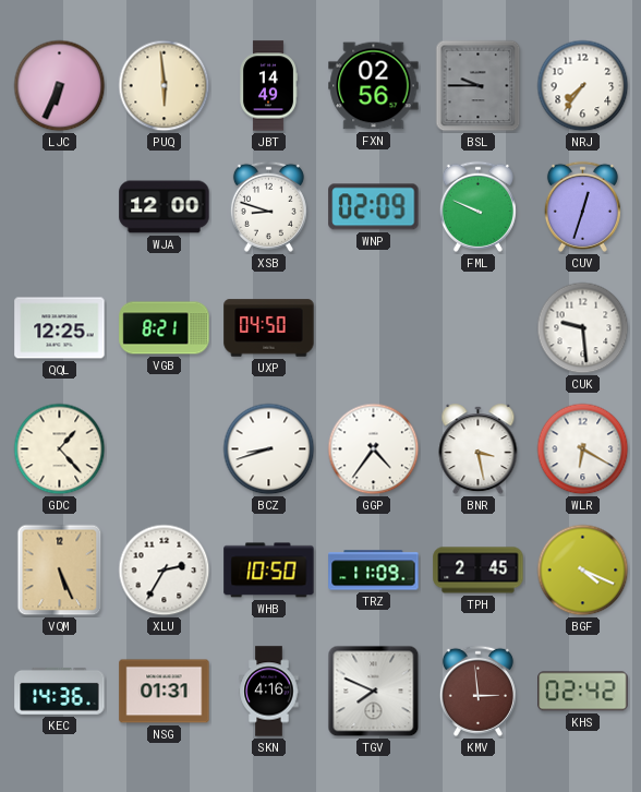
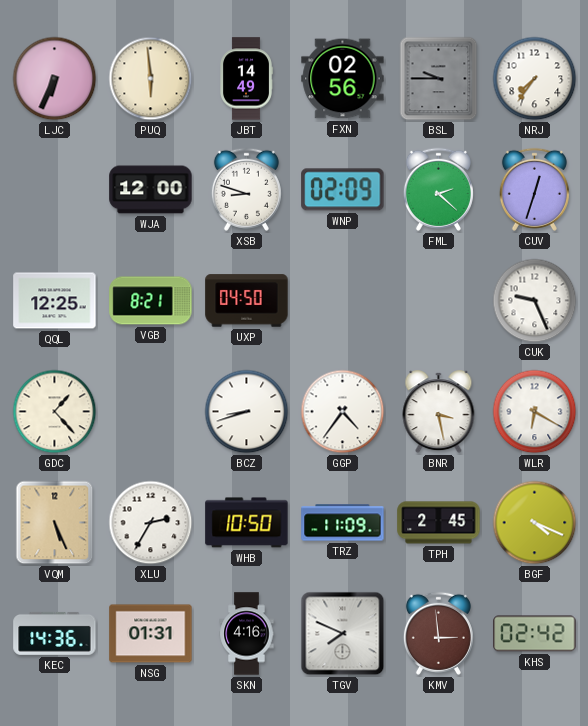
FML: 9:49 -> 2:22
CUK: 9:29 -> 9:26
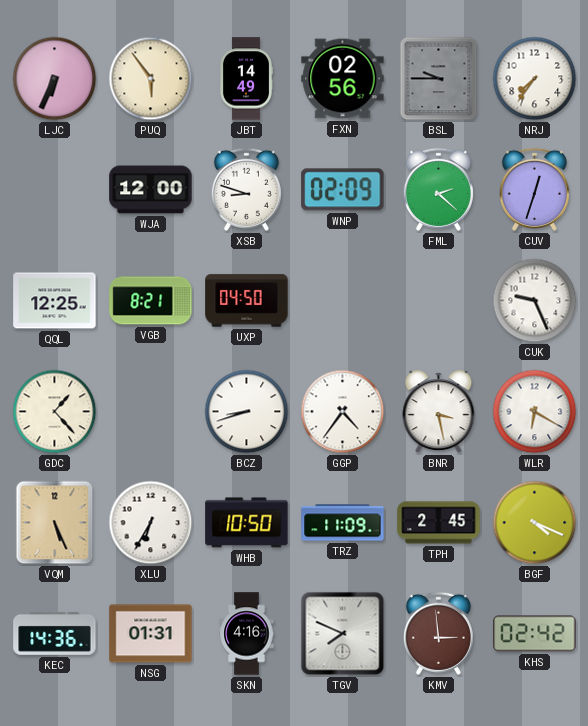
PUQ: 5:59 -> 5:54
XLU: 2:35 -> 6:35
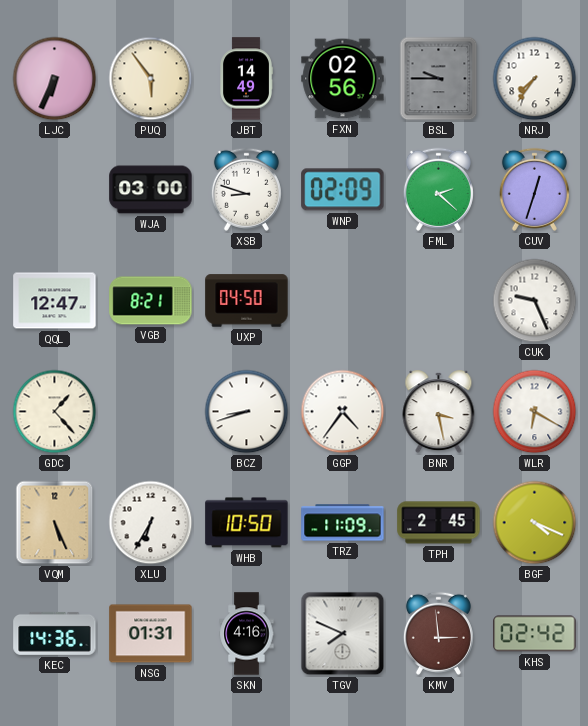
WJA: 12:00 -> 03:00
QQL: 12:25 -> 12:47
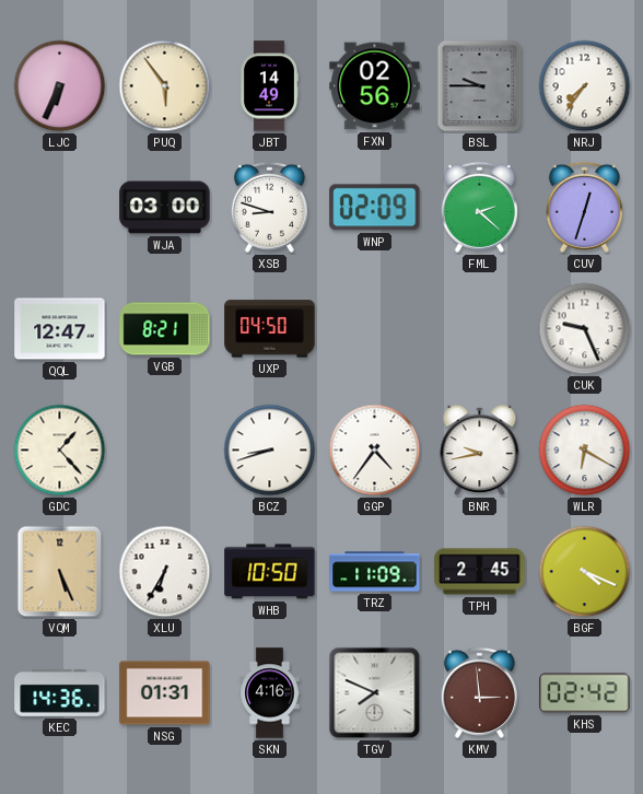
BNR: 3:28 -> 9:43
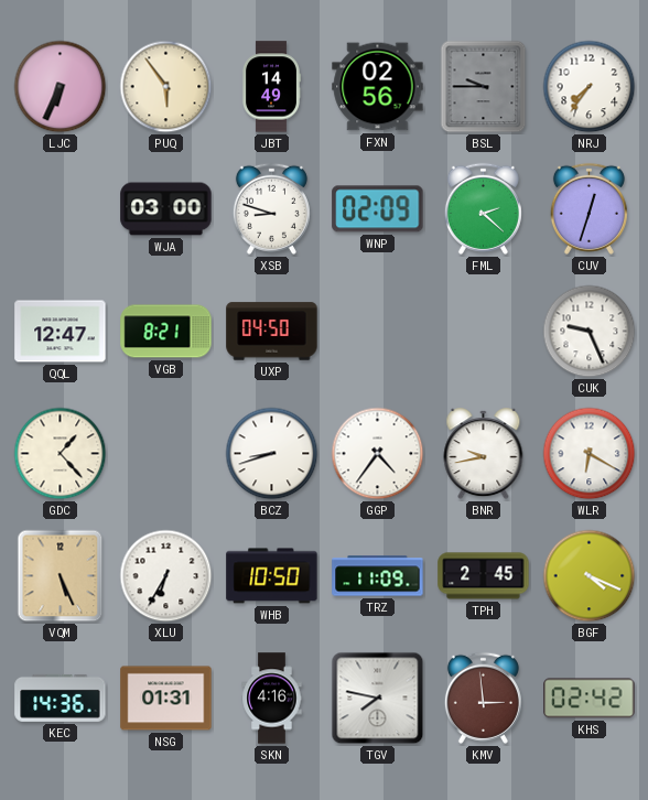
TGV: 7:49 -> 7:47
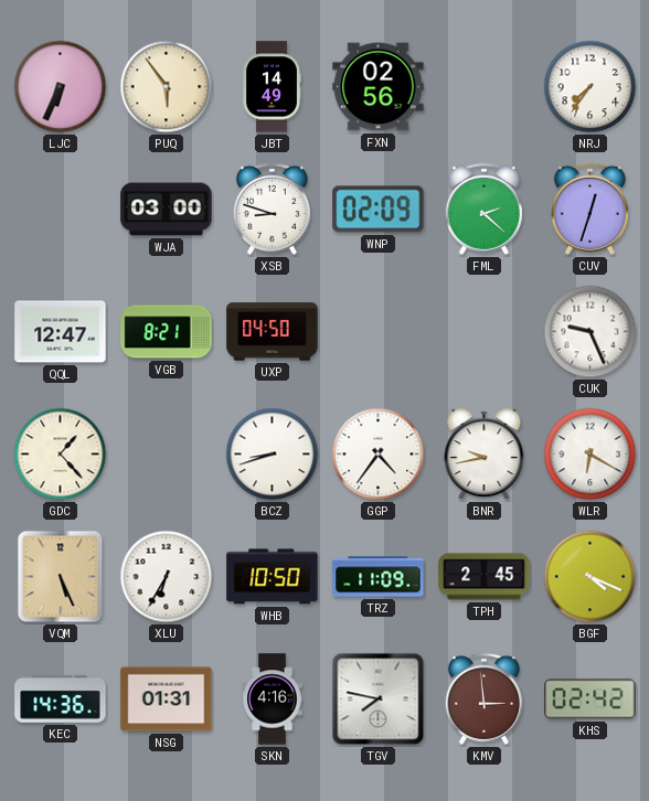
BSL: 9:45 -> none
